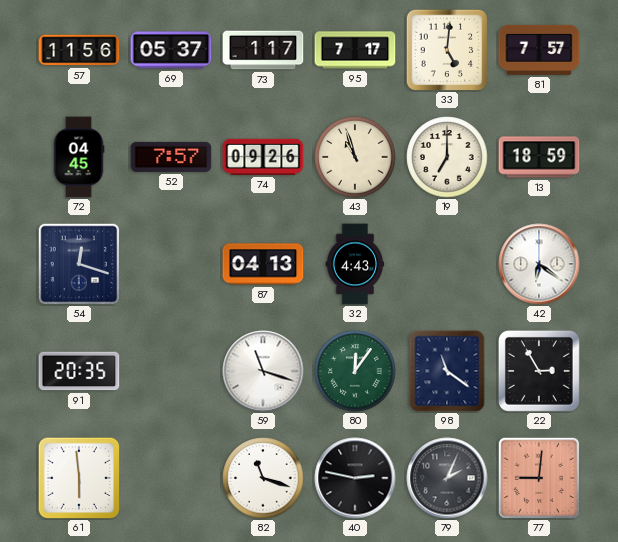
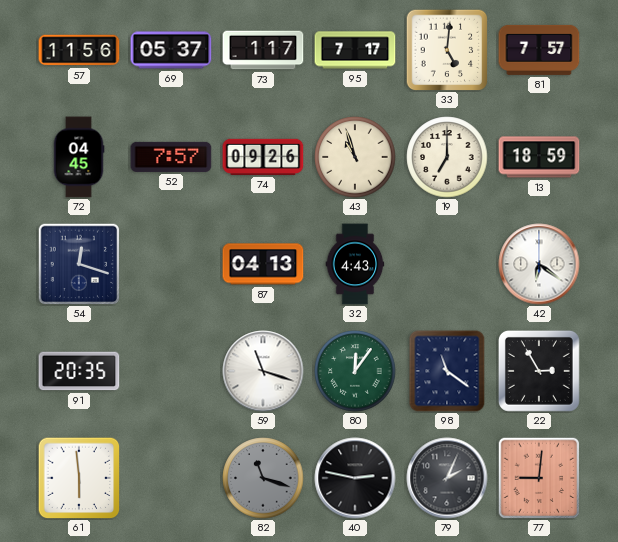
82 dial: white -> grey
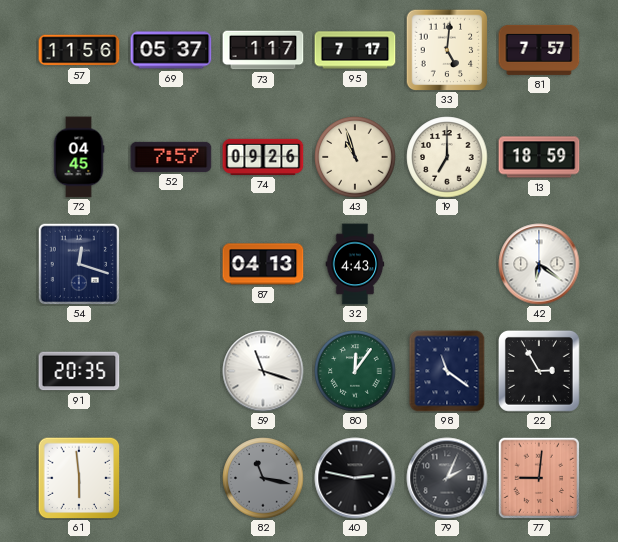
82: 11:18 -> 11:17
